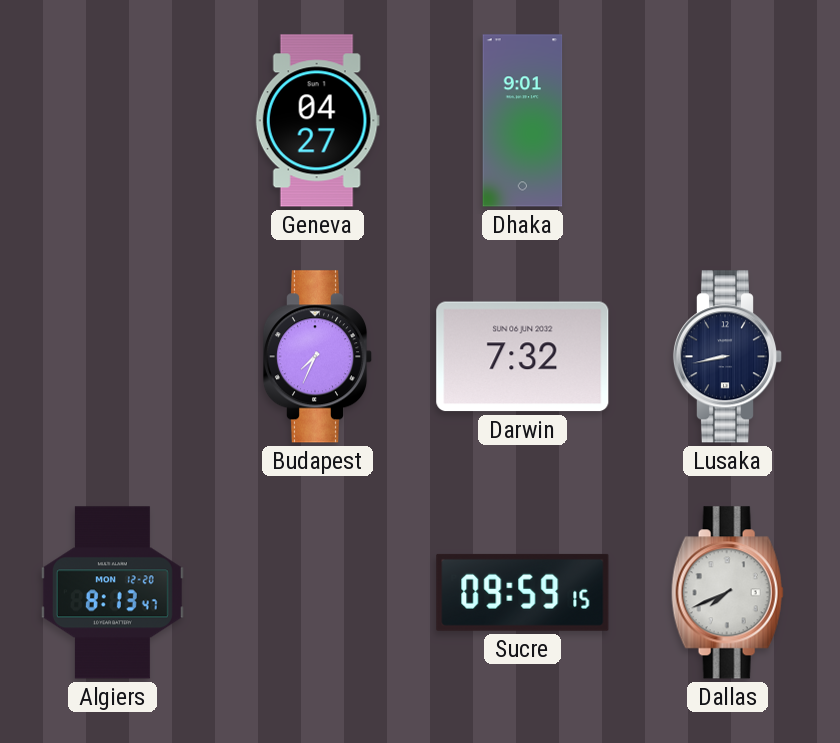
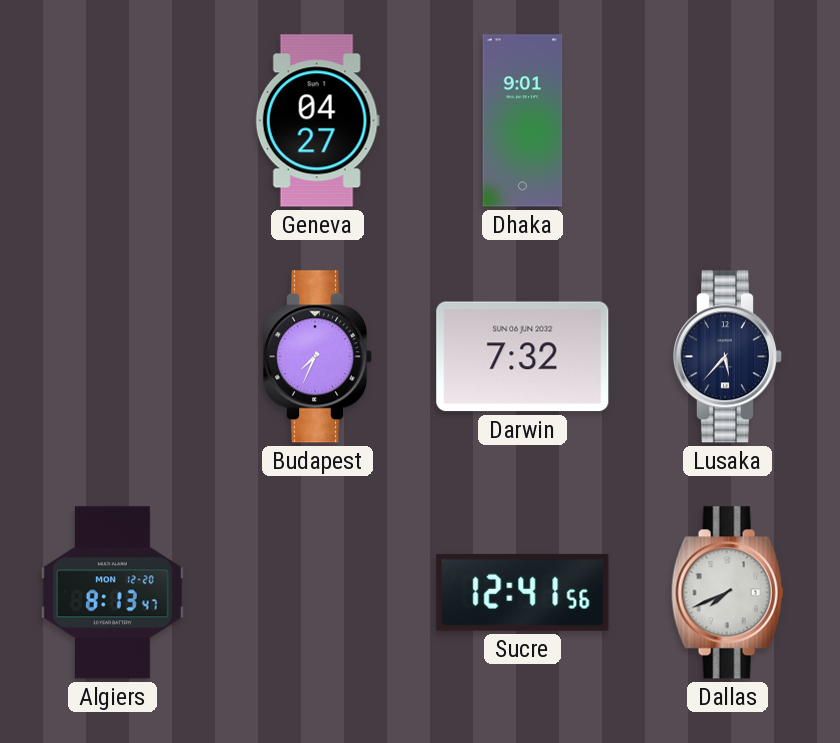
Lusaka: 8:43 -> 5:37
Sucre: 09:59 -> 12:41
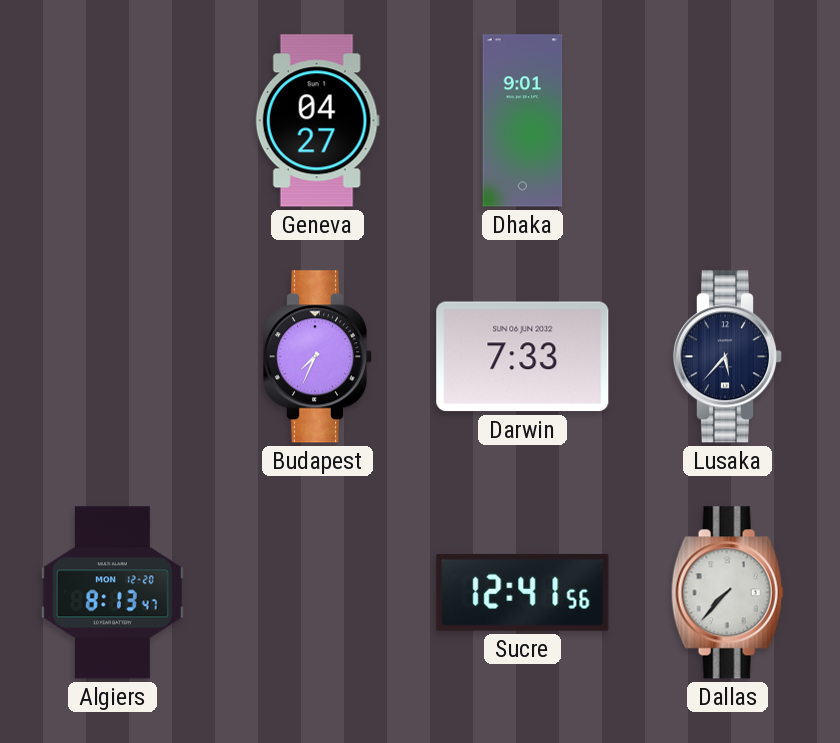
Darwin: 7:32 -> 7:33
Dallas: 7:41 -> 7:37
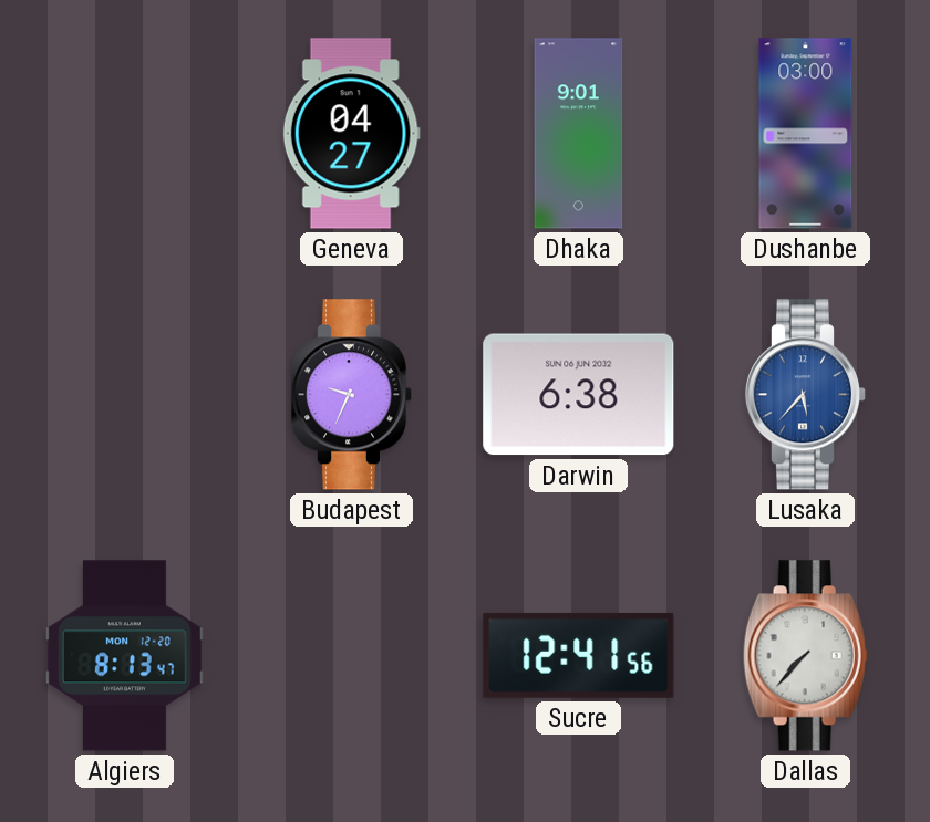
Dushanbe: none -> 03:00
Budapest: 7:34 -> 9:34
Darwin: 7:33 -> 6:38
Lusaka dial: navy -> blue
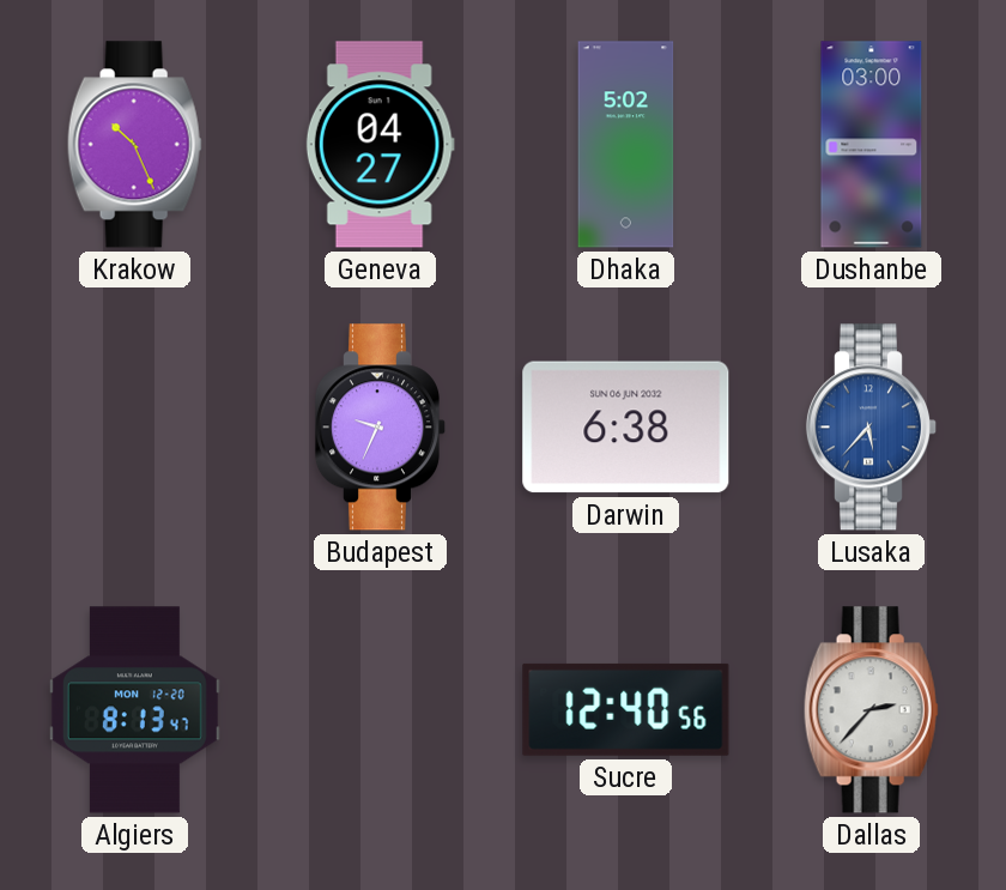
Krakow: none -> 10:26
Dhaka: 9:01 -> 5:02
Sucre: 12:41 -> 12:40
Dallas: 7:37 -> 2:37
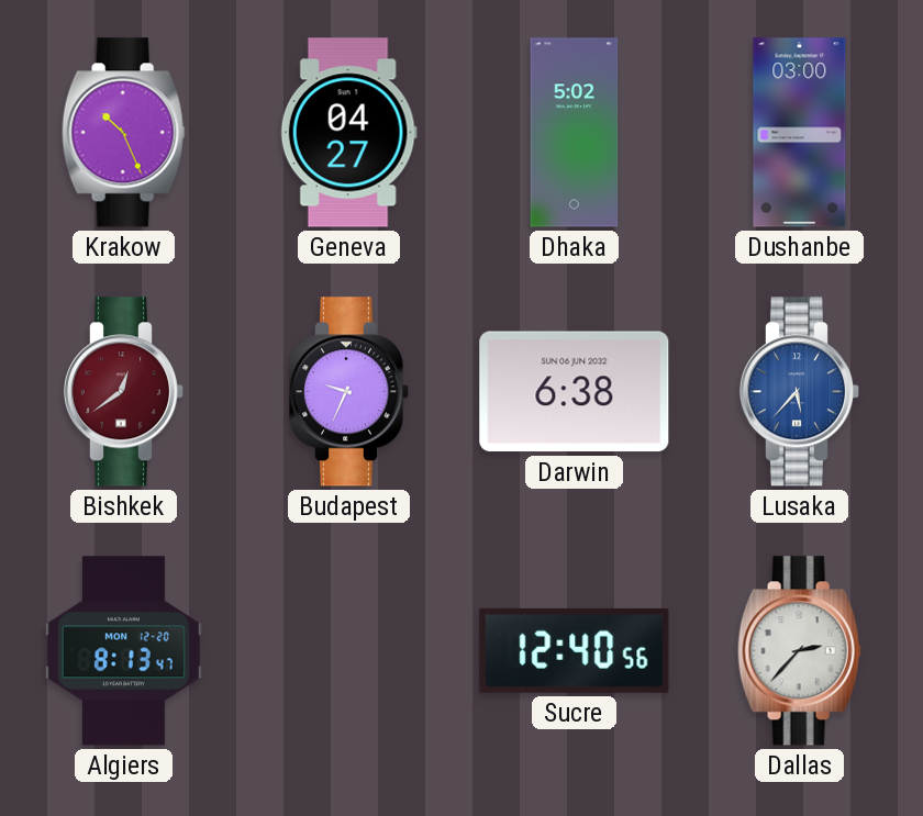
Bishkek: none -> 12:39
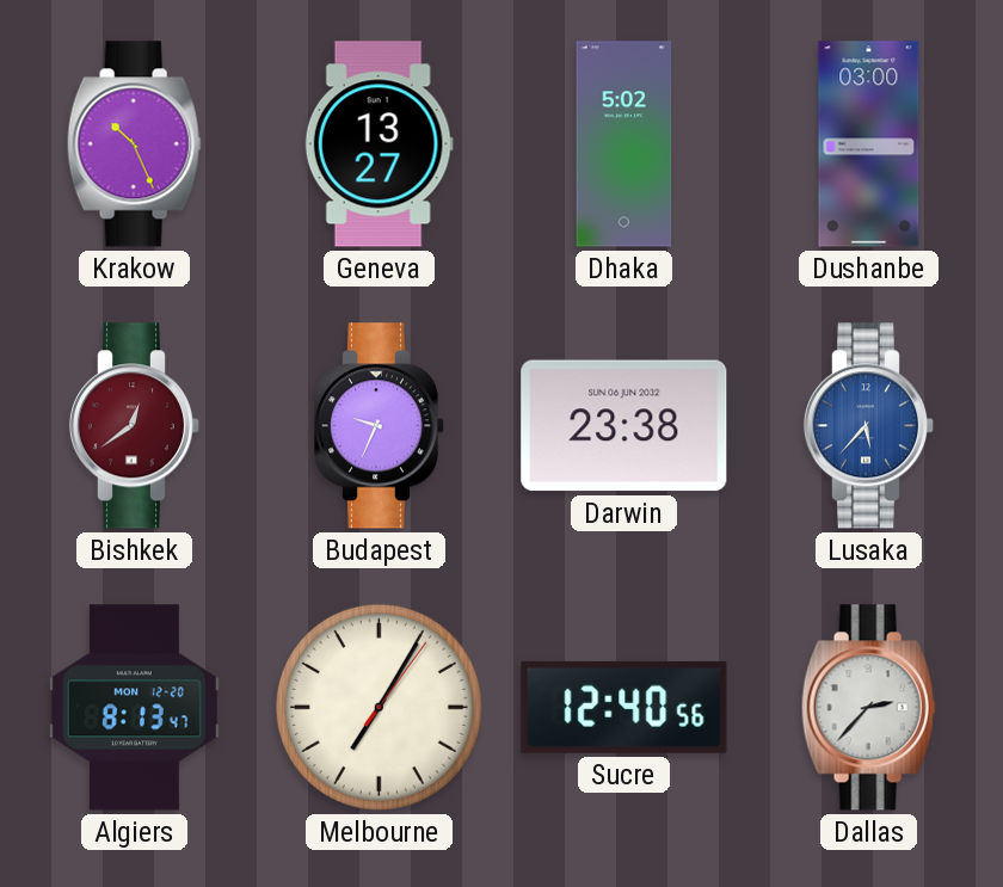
Geneva: 04:27 -> 13:27
Darwin: 6:38 -> 23:38
Melbourne: none -> 7:05
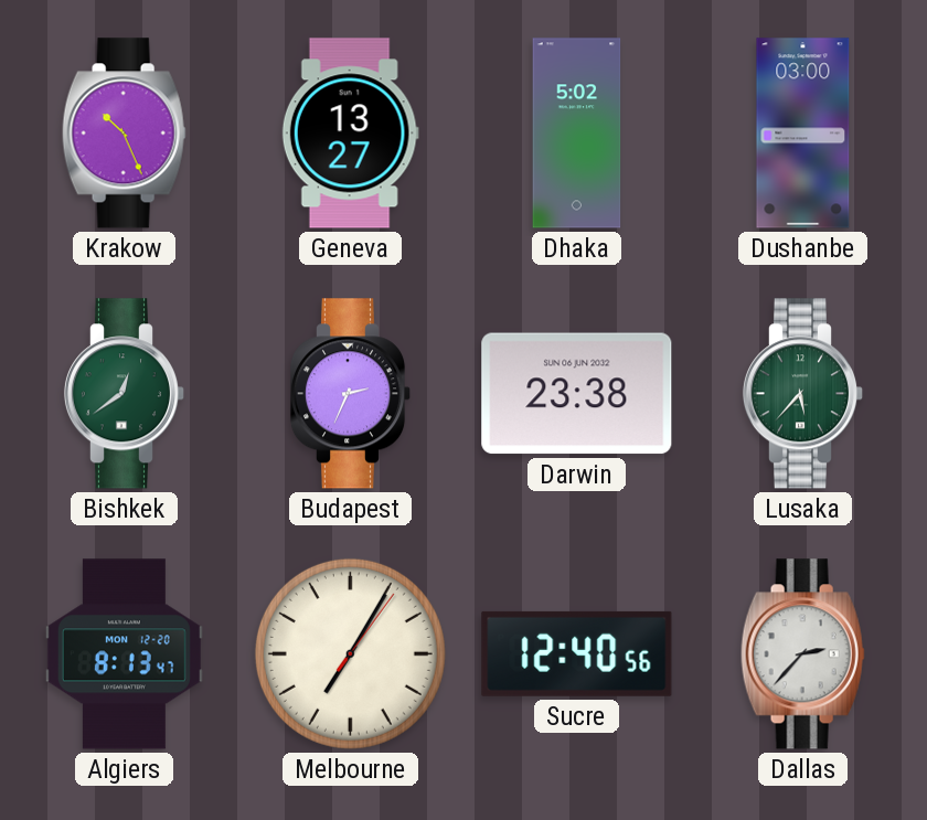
Bishkek dial: burgundy -> green
Budapest: 9:34 -> 2:34
Lusaka dial: blue -> green
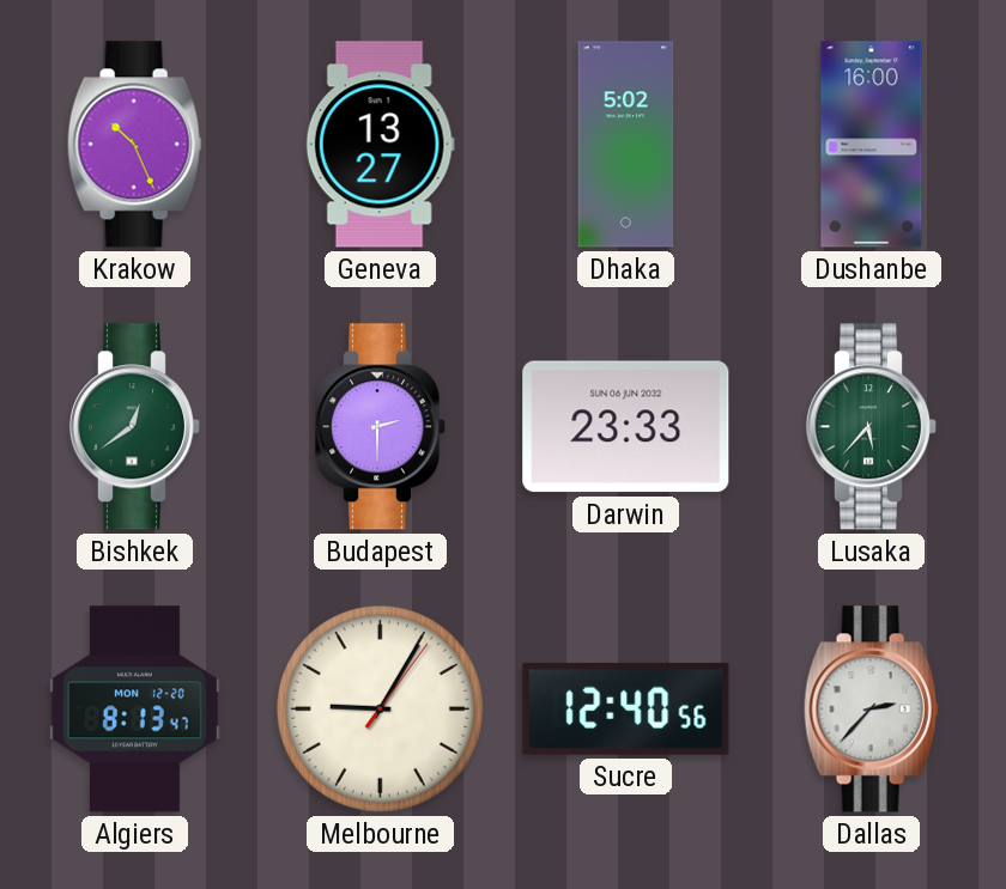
Dushanbe: 03:00 -> 16:00
Budapest: 2:34 -> 2:30
Darwin: 23:38 -> 23:33
Melbourne: 7:05 -> 9:05
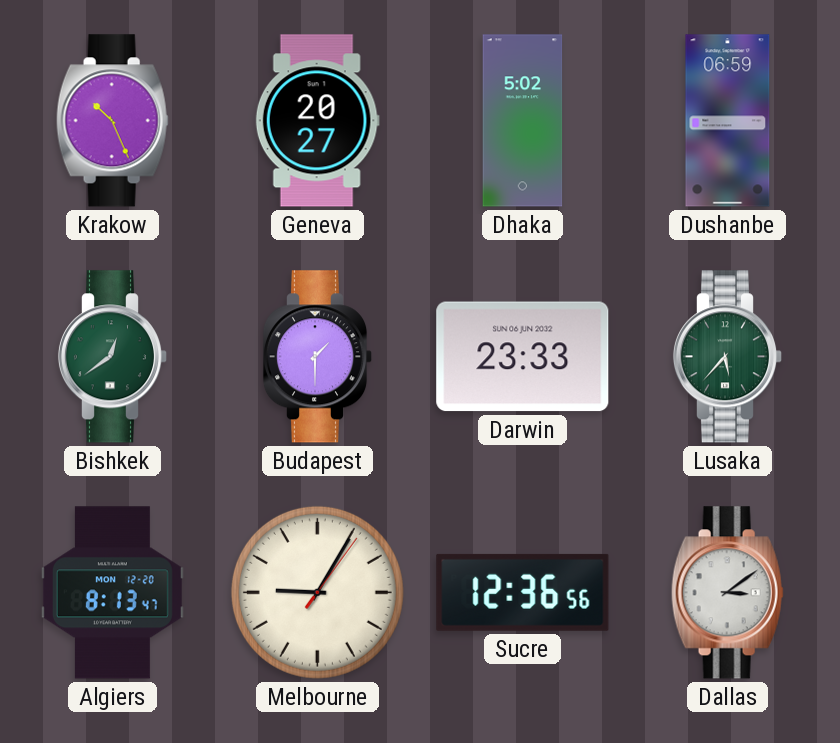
Geneva: 13:27 -> 20:27
Dushanbe: 16:00 -> 06:59
Budapest: 2:30 -> 1:30
Sucre: 12:40 -> 12:36
Dallas: 2:37 -> 3:09
